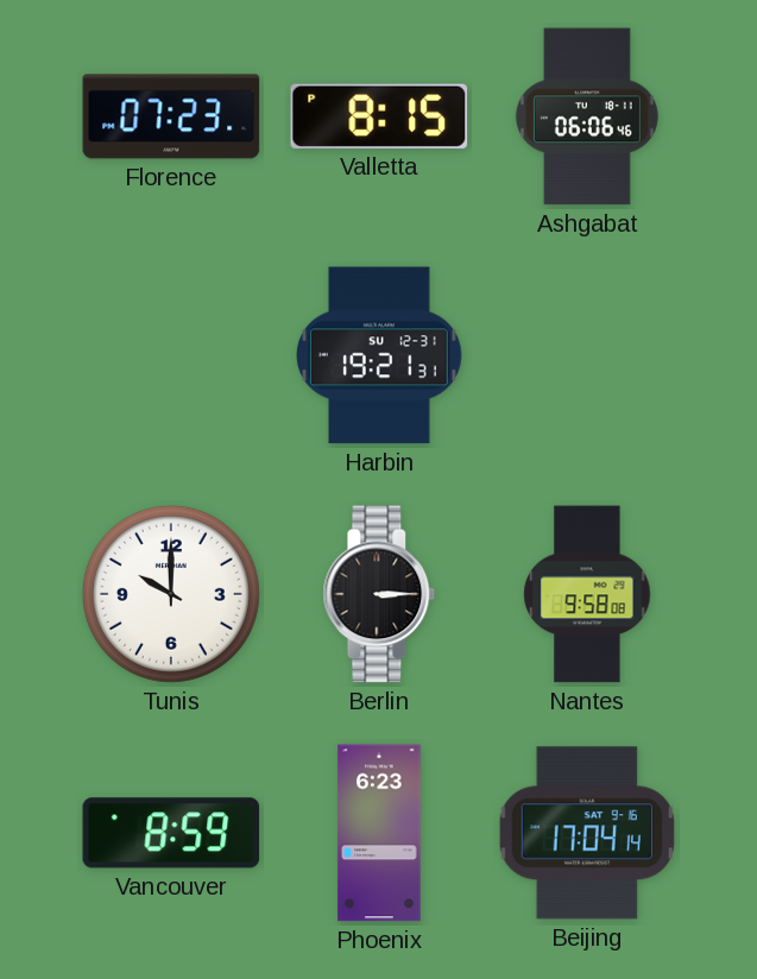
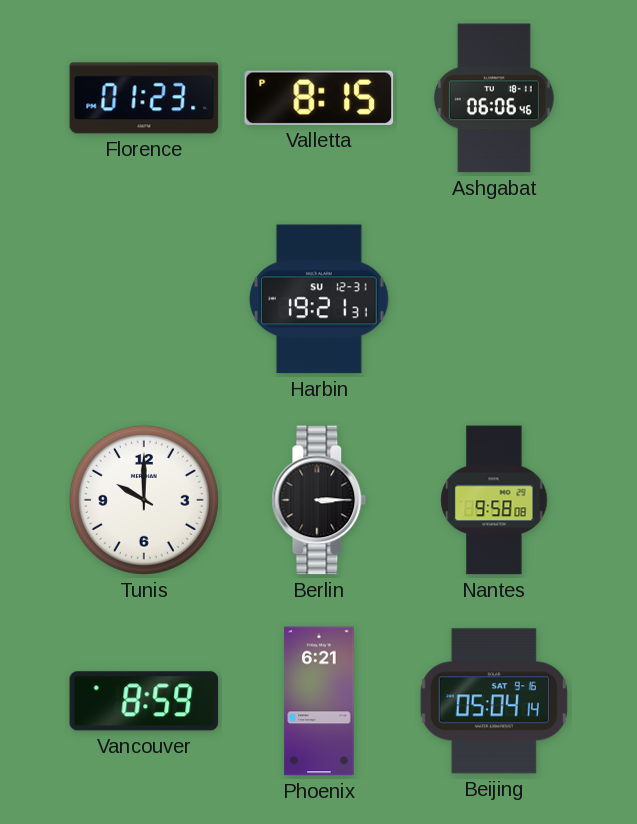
Florence: 07:23 -> 01:23
Phoenix: 6:23 -> 6:21
Beijing: 17:04 -> 05:04
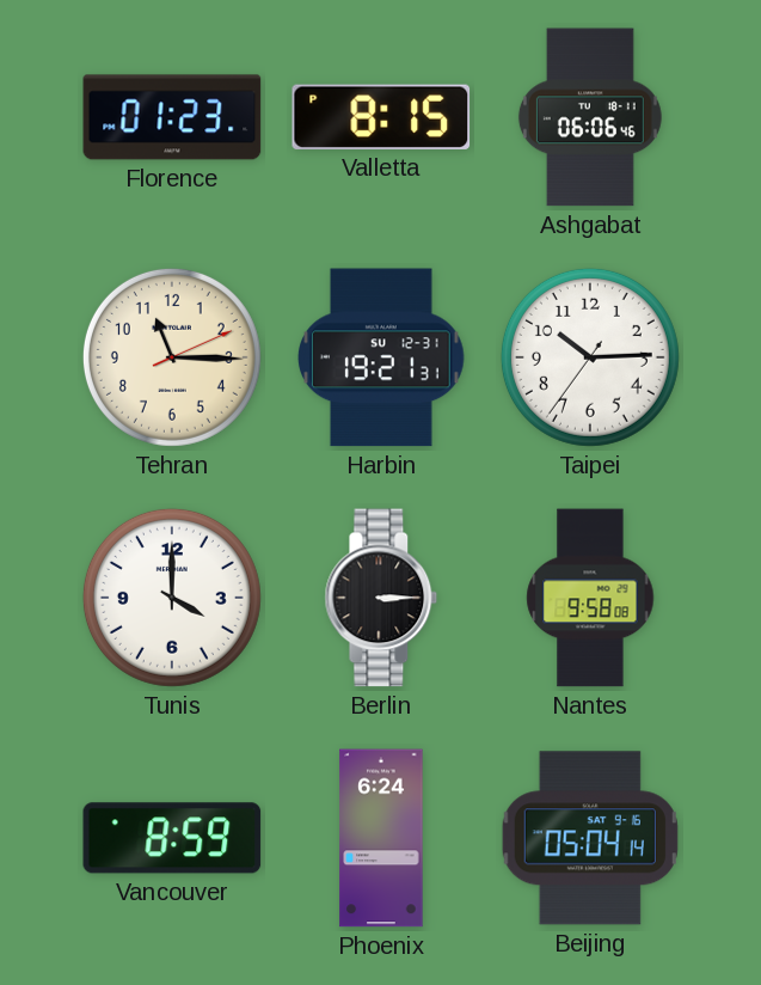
Tehran: none -> 11:15
Taipei: none -> 10:14
Tunis: 10:00 -> 4:00
Phoenix: 6:21 -> 6:24
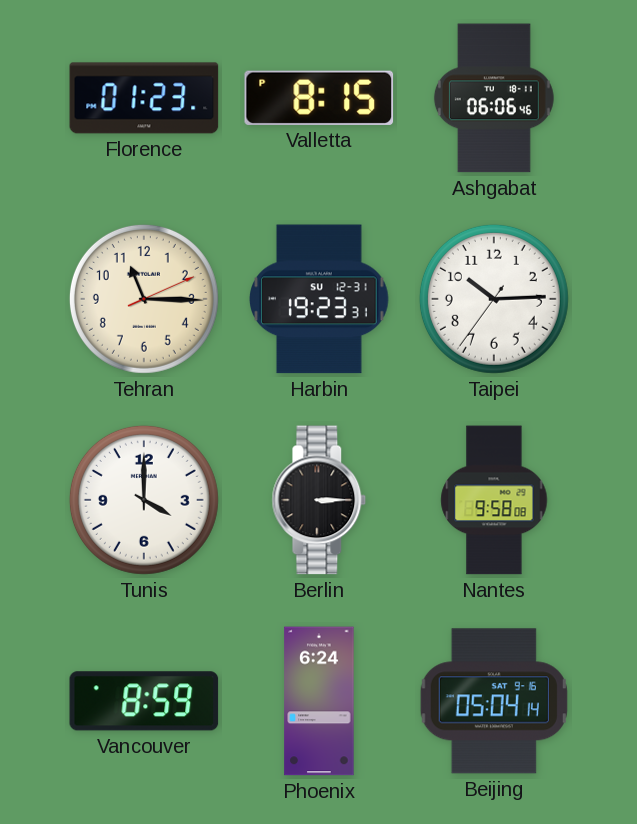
Harbin: 19:21 -> 19:23
